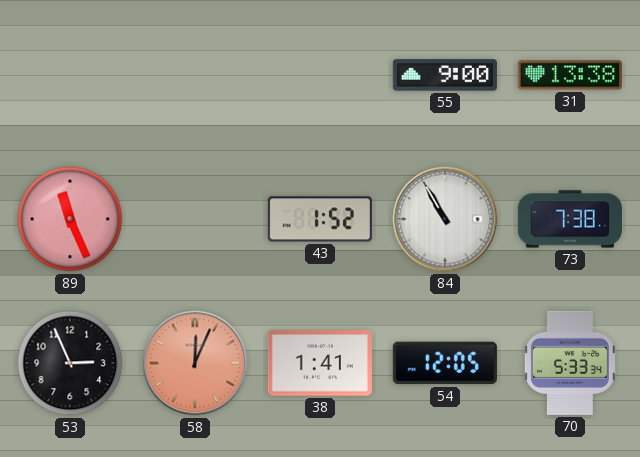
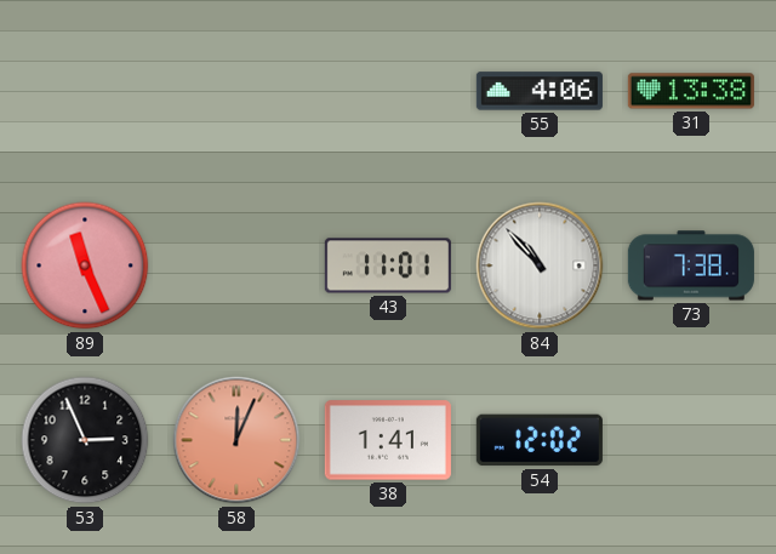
55: 9:00 -> 4:06
43: 1:52 -> 11:01
84: 10:55 -> 10:53
54: 12:05 -> 12:02
70: 5:33 -> none
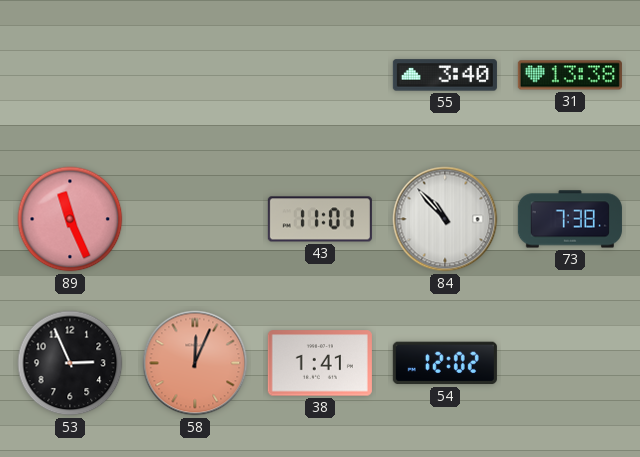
55: 4:06 -> 3:40
